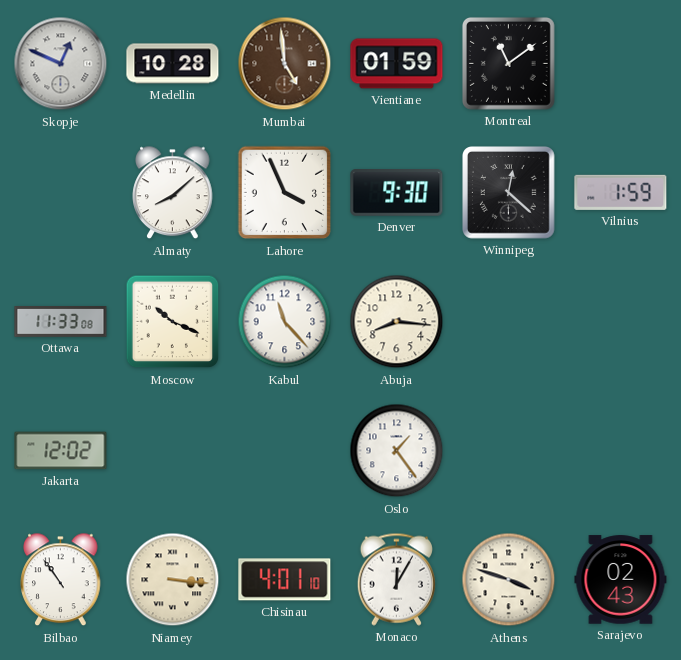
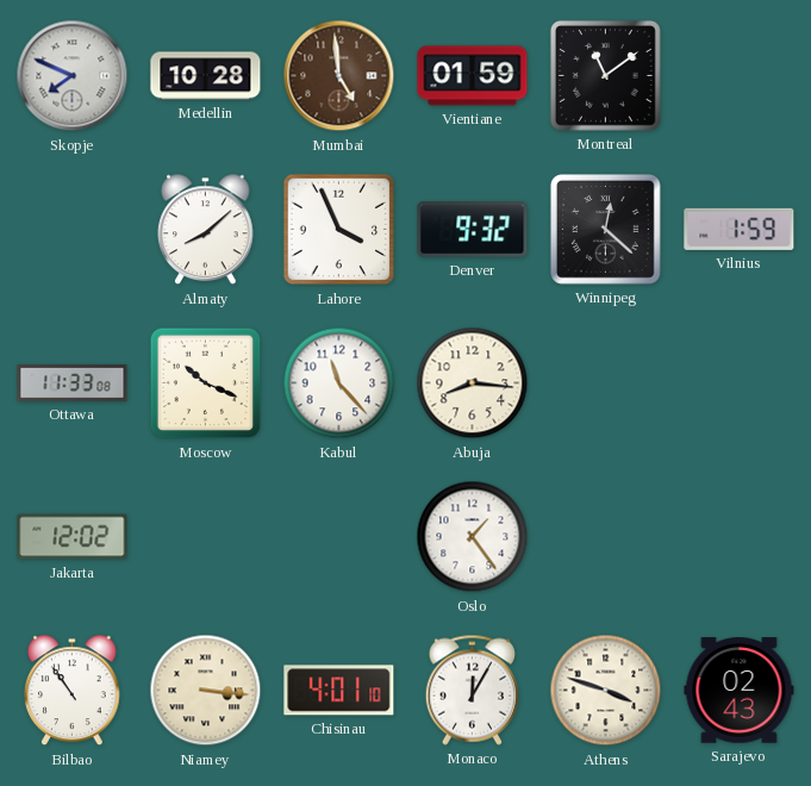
Skopje: 12:49 -> 7:49
Denver: 9:30 -> 9:32
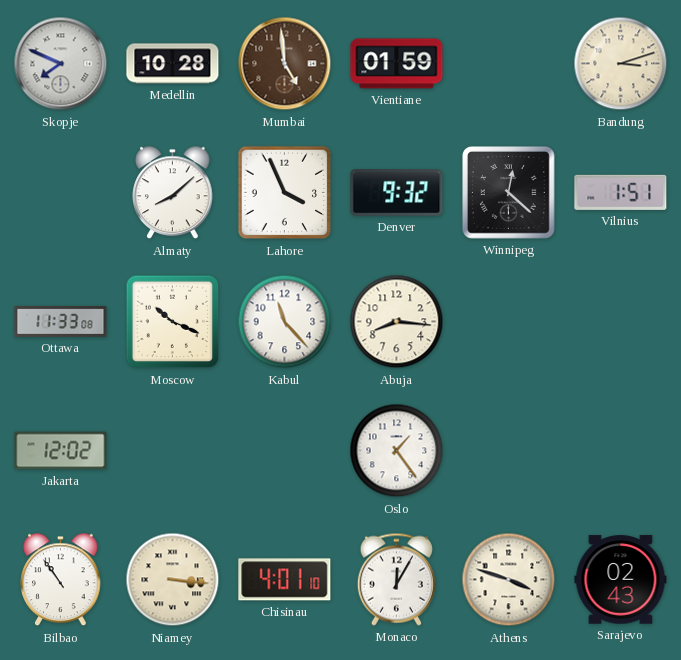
Montreal: 11:09 -> none
Bandung: none -> 3:12
Vilnius: 1:59 -> 1:51
